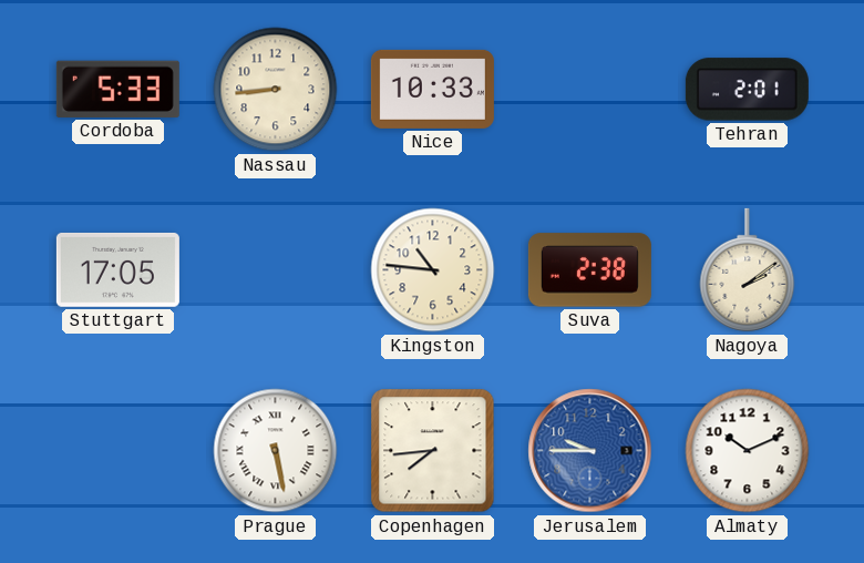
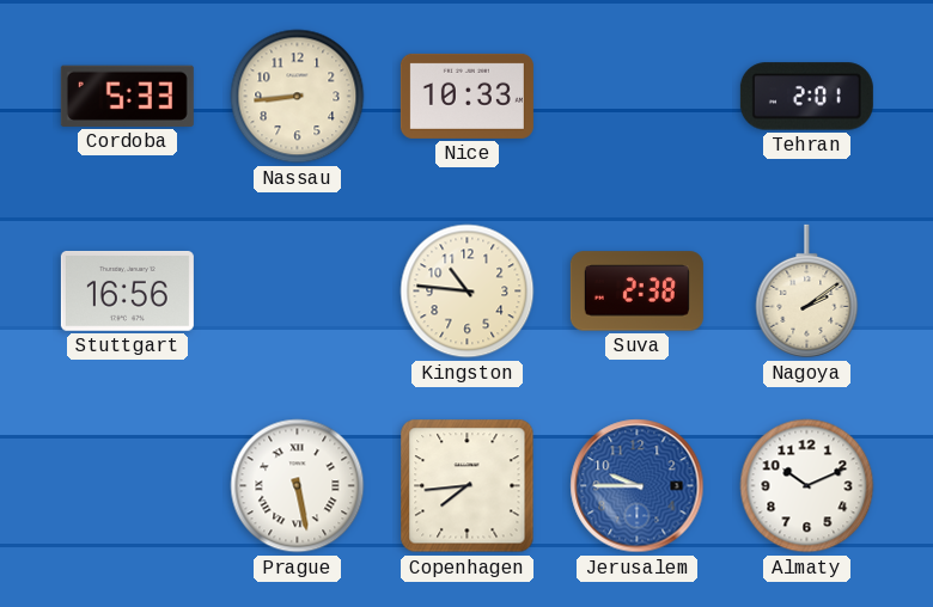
Stuttgart: 17:05 -> 16:56
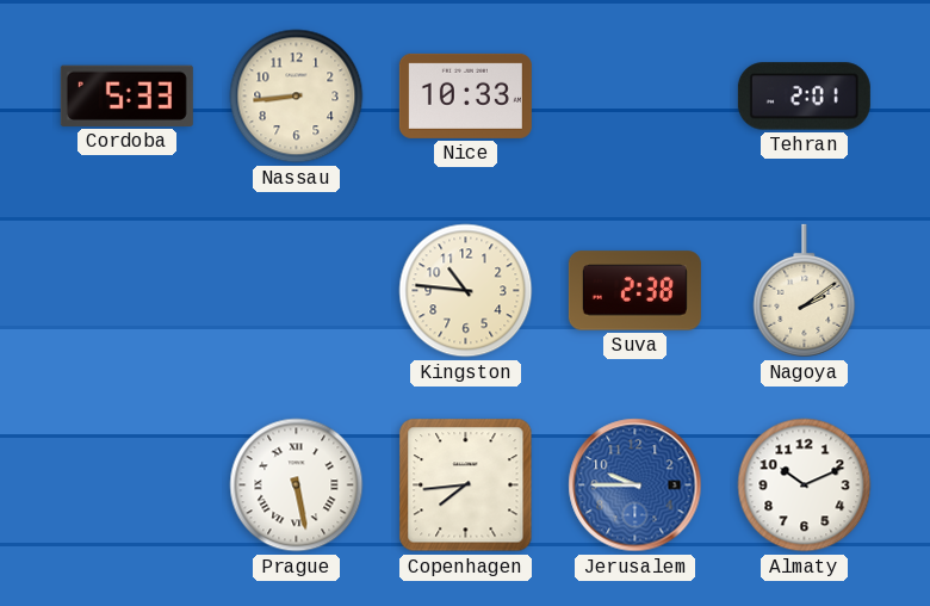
Stuttgart: 16:56 -> none
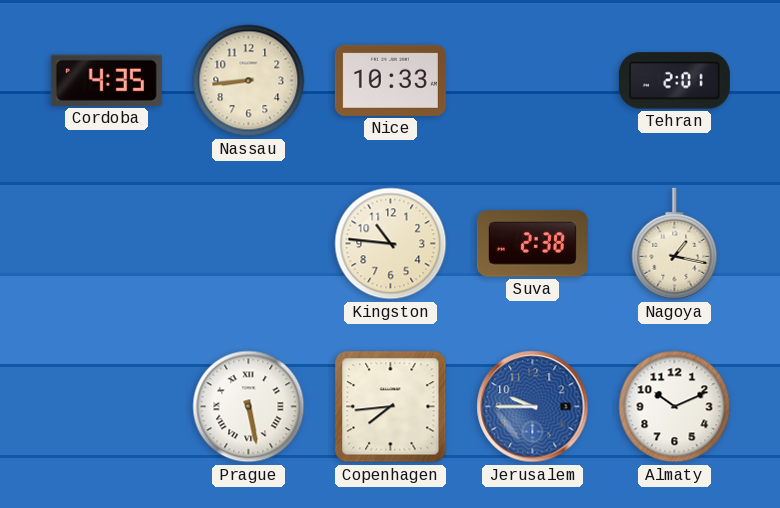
Cordoba: 5:33 -> 4:35
Nagoya: 2:09 -> 1:17
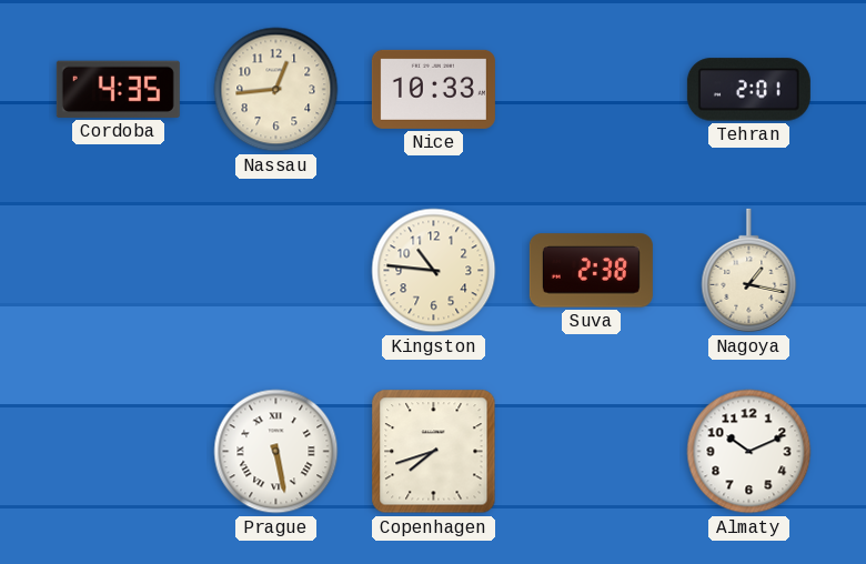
Nassau: 8:44 -> 12:44
Copenhagen: 7:44 -> 7:42
Jerusalem: 9:45 -> none
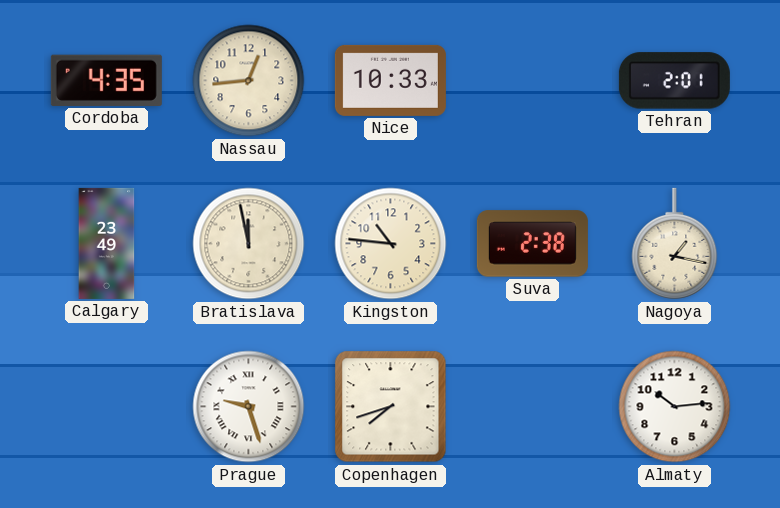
Calgary: none -> 23:49
Bratislava: none -> 11:58
Prague: 5:28 -> 9:27
Almaty: 10:11 -> 10:14
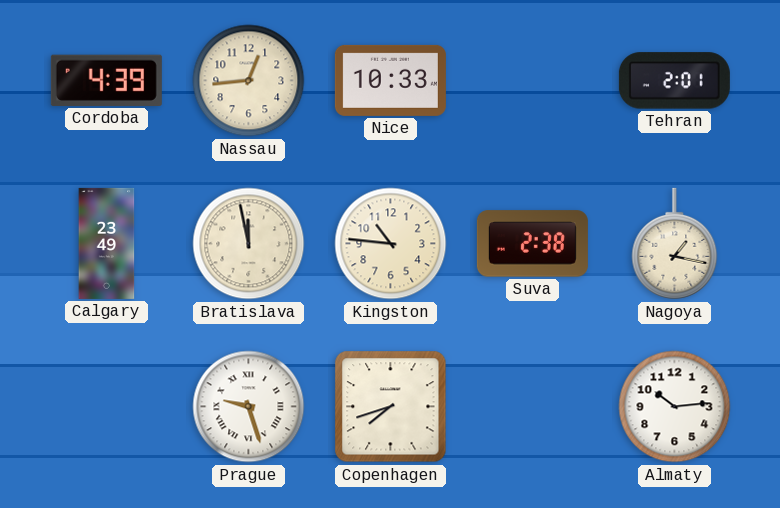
Cordoba: 4:35 -> 4:39
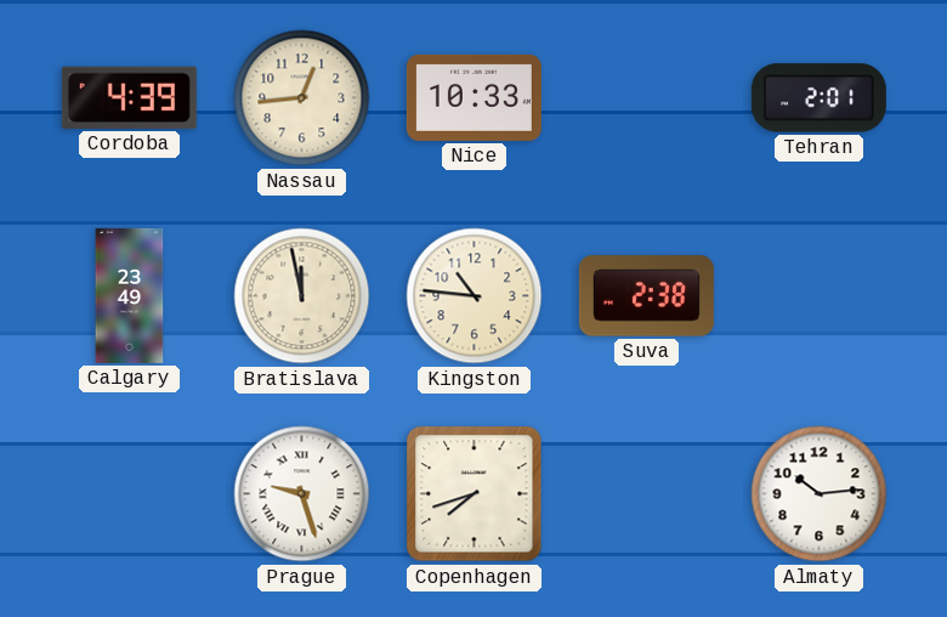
Nagoya: 1:17 -> none
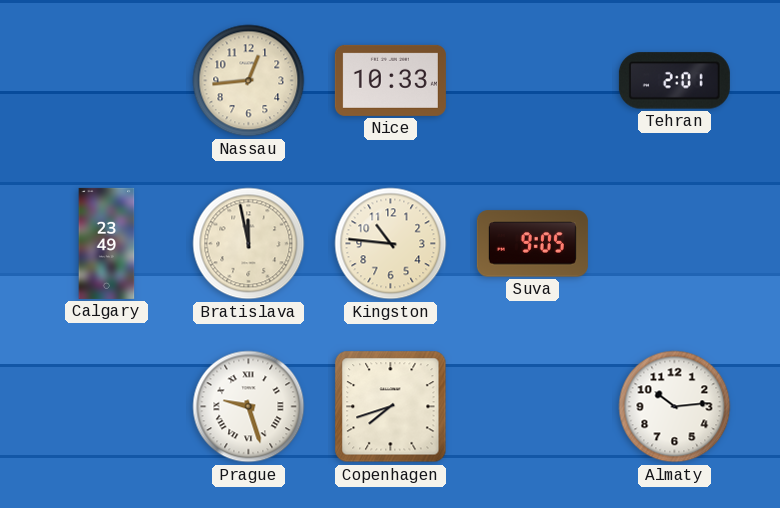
Cordoba: 4:39 -> none
Suva: 2:38 -> 9:05
